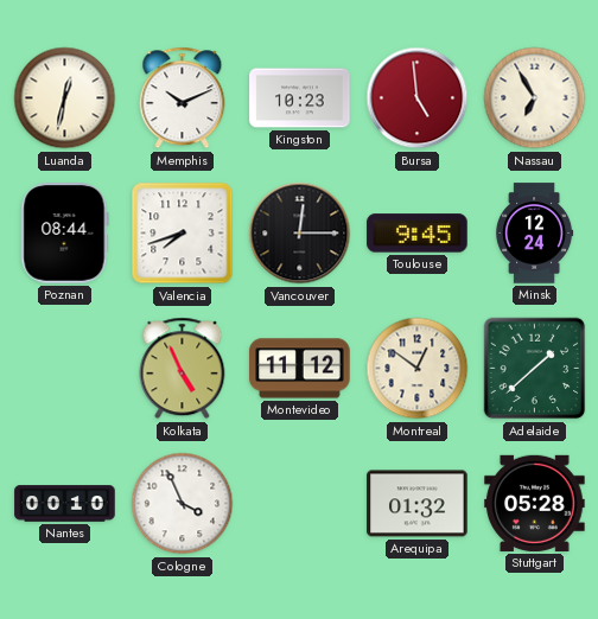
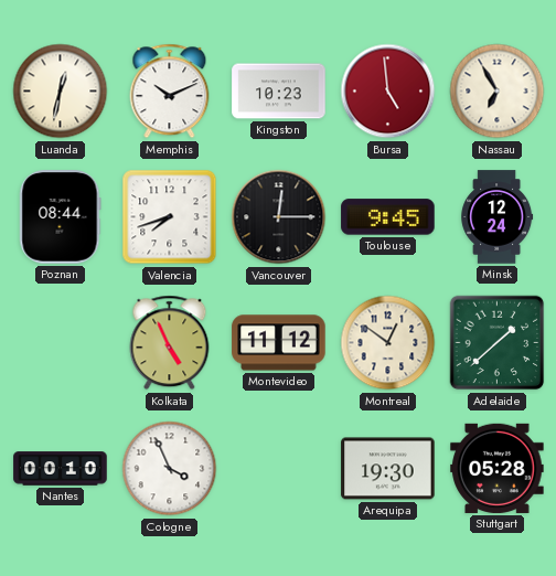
Arequipa: 01:32 -> 19:30
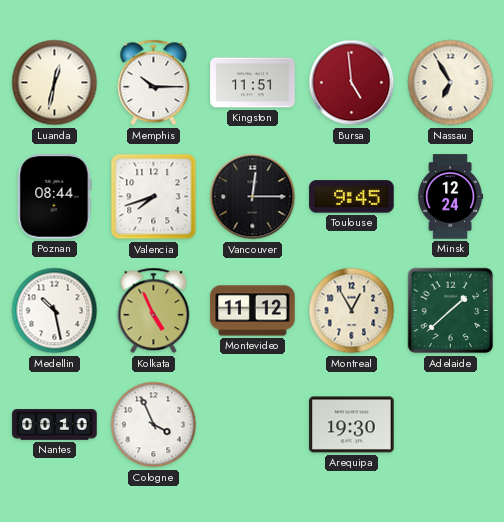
Memphis: 10:11 -> 10:15
Kingston: 10:23 -> 11:51
Medellin: none -> 10:28
Montreal: 12:51 -> 12:55
Stuttgart: 05:28 -> none
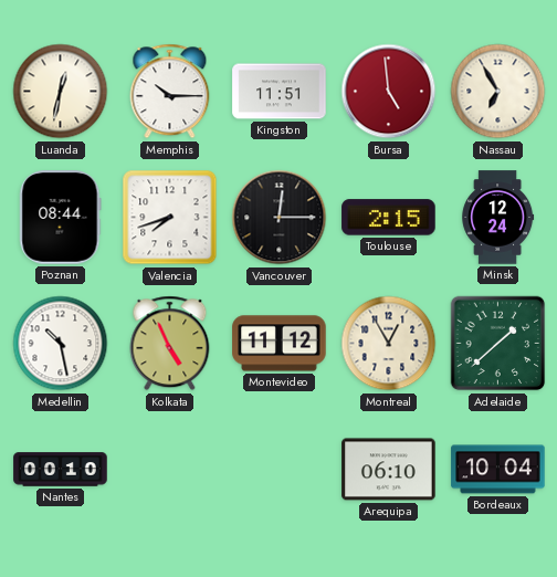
Toulouse: 9:45 -> 2:15
Cologne: 3:56 -> none
Arequipa: 19:30 -> 06:10
Bordeaux: none -> 10:04
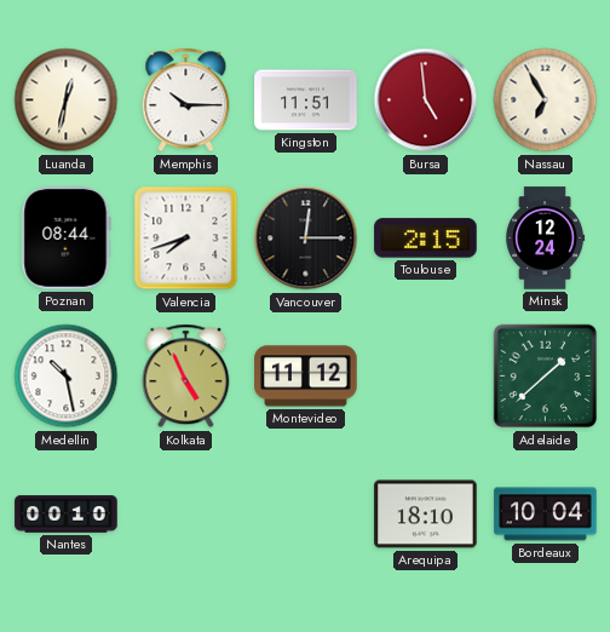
Montreal: 12:55 -> none
Arequipa: 06:10 -> 18:10
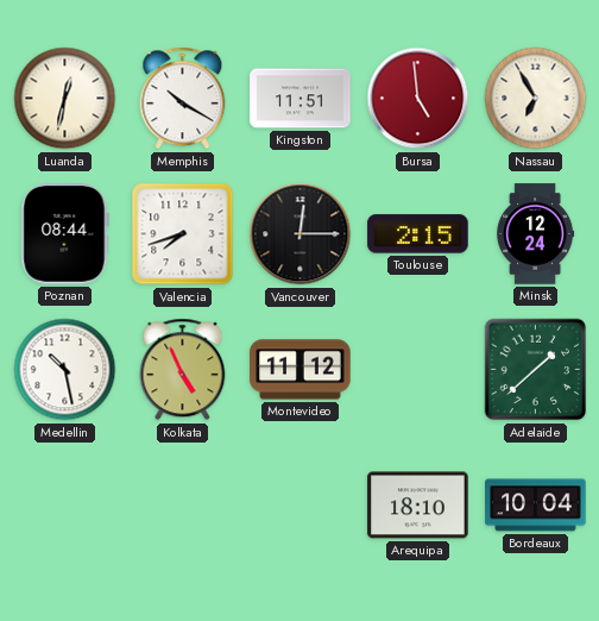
Memphis: 10:15 -> 10:20
Nantes: 00:10 -> none
